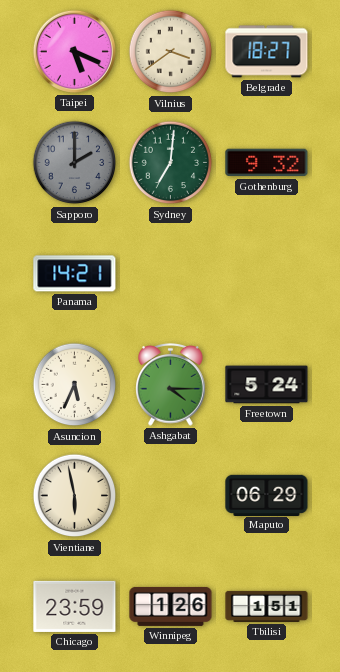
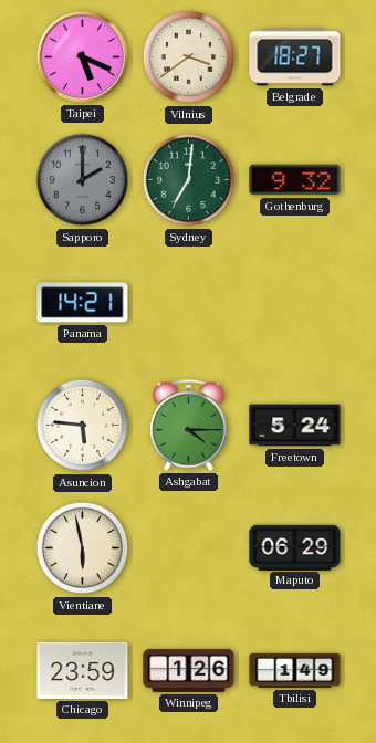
Asuncion: 5:34 -> 5:46
Tbilisi: 1:51 -> 1:49
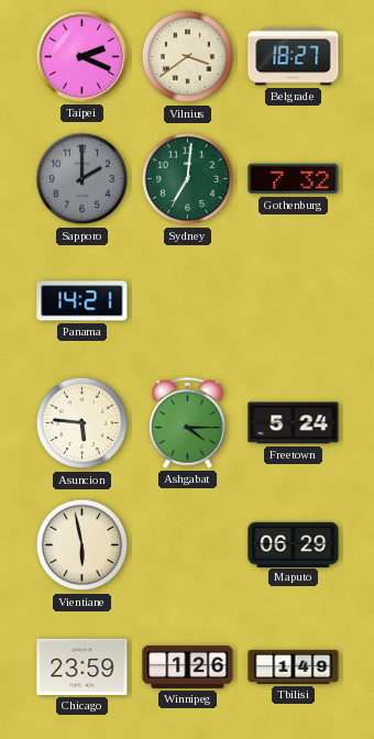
Taipei: 5:19 -> 2:19
Gothenburg: 9:32 -> 7:32
